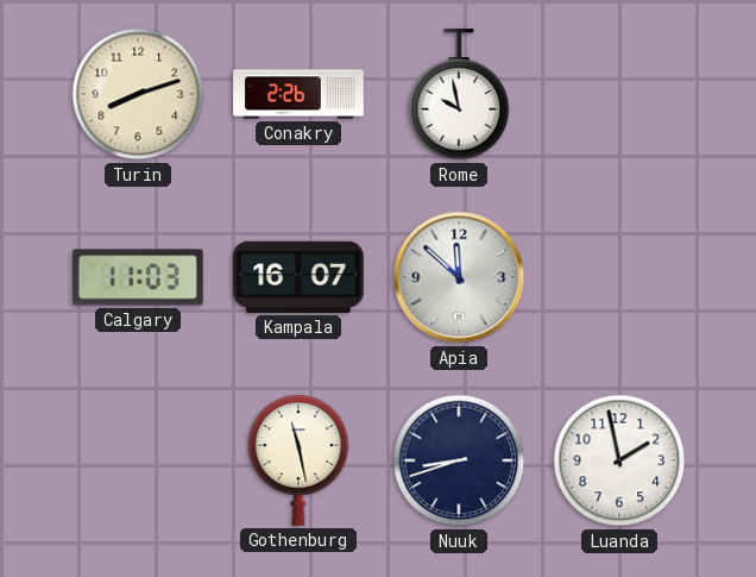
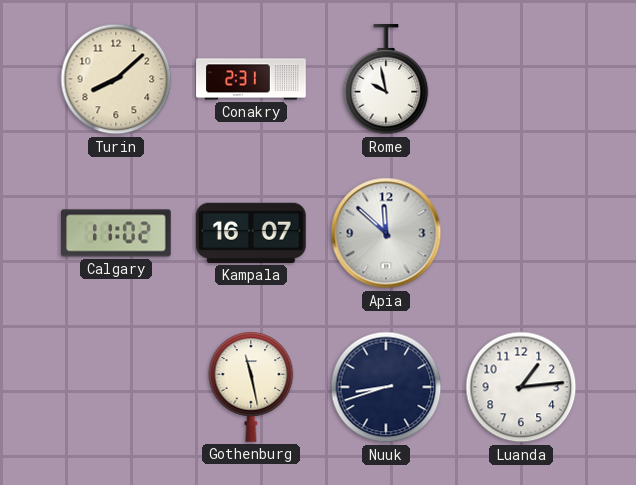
Turin: 8:12 -> 8:08
Conakry: 2:26 -> 2:31
Calgary: 11:03 -> 11:02
Luanda: 1:58 -> 1:14
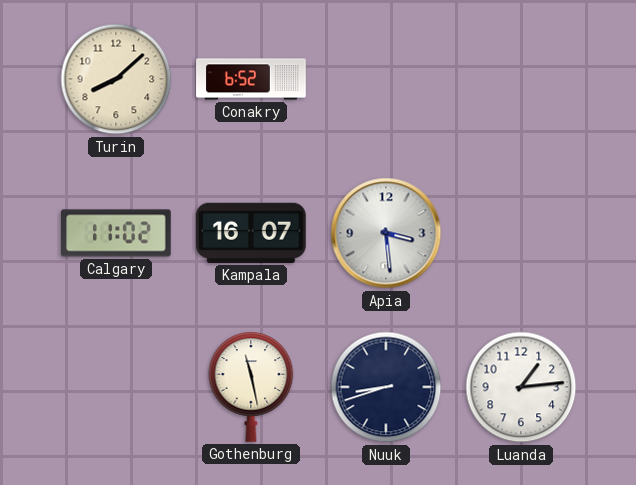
Conakry: 2:31 -> 6:52
Rome: 9:58 -> none
Apia: 11:52 -> 3:29
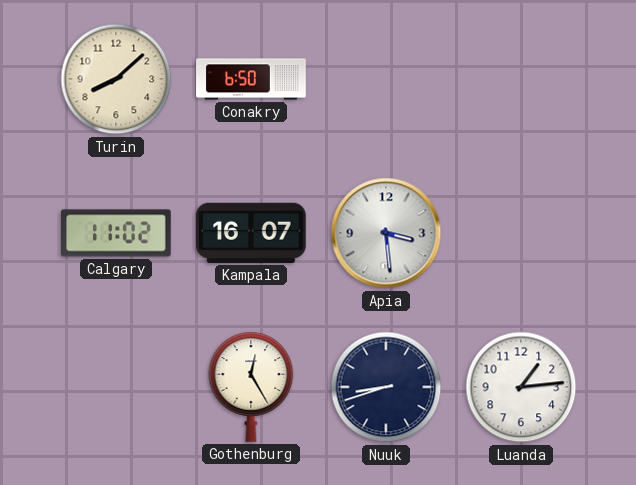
Conakry: 6:52 -> 6:50
Gothenburg: 11:28 -> 12:25
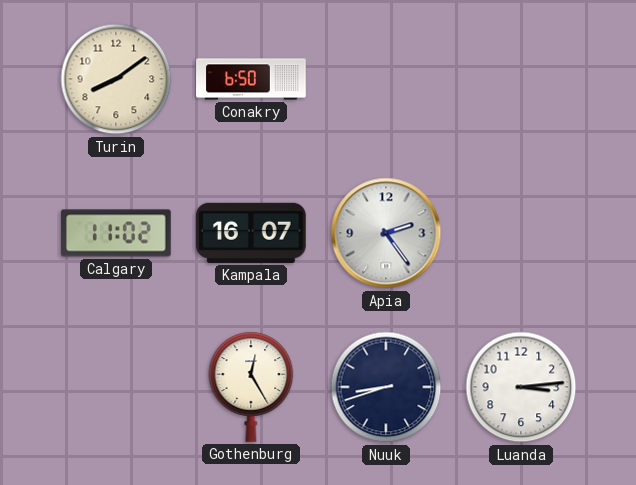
Turin: 8:08 -> 8:09
Apia: 3:29 -> 2:24
Luanda: 1:14 -> 3:14
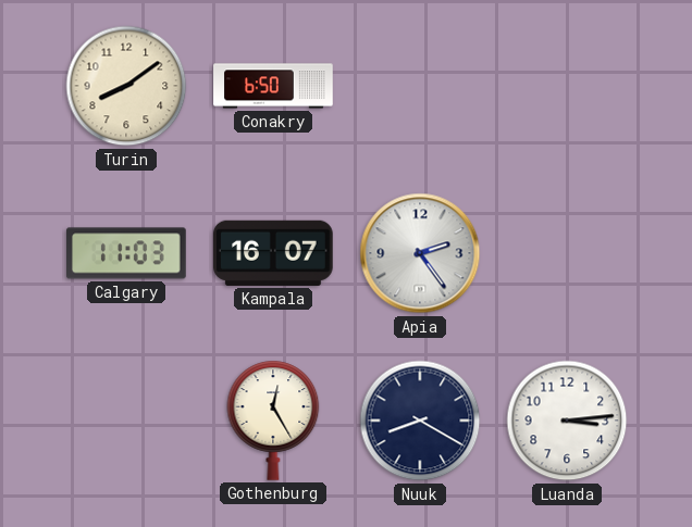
Calgary: 11:02 -> 11:03
Nuuk: 8:42 -> 8:20
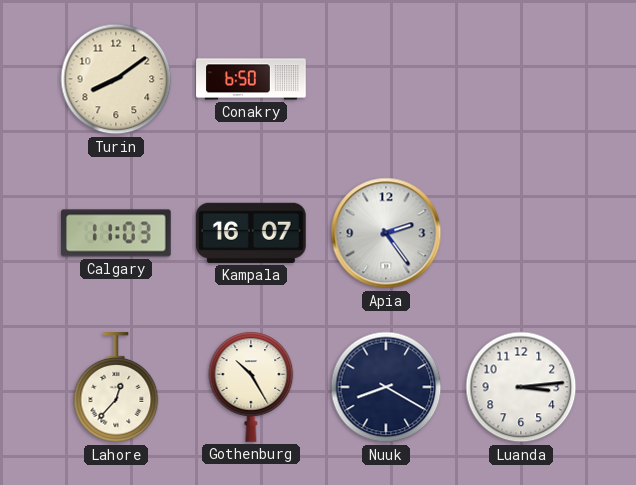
Lahore: none -> 12:37
Gothenburg: 12:25 -> 10:25
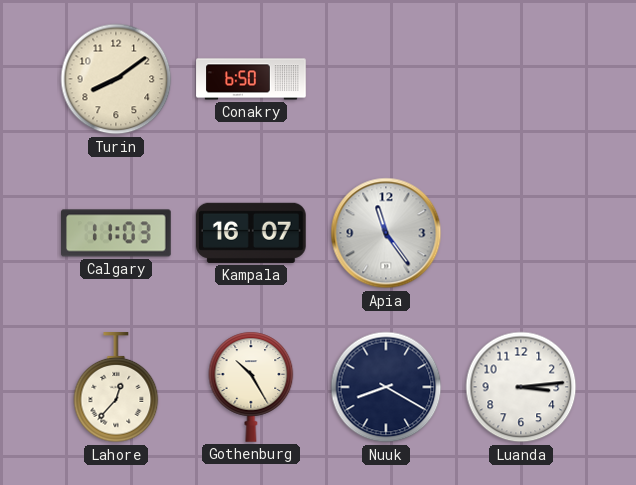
Apia: 2:24 -> 11:24
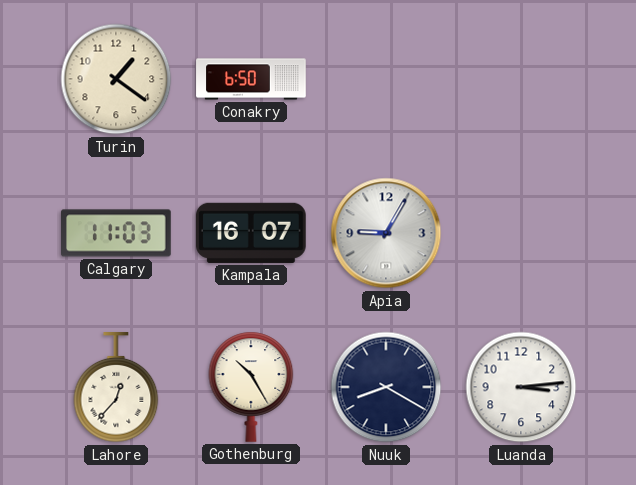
Turin: 8:09 -> 1:21
Apia: 11:24 -> 9:05
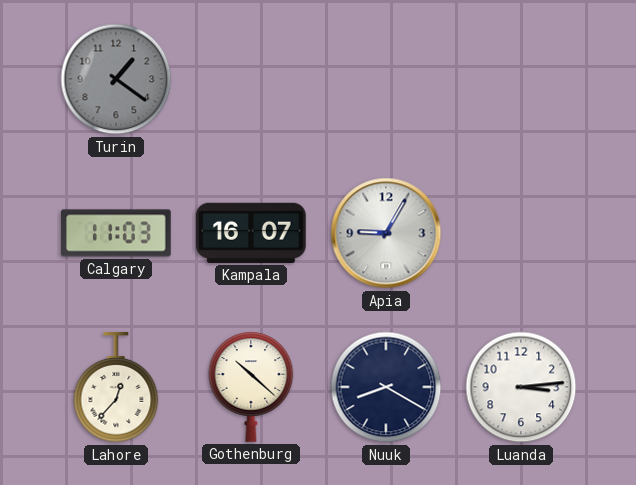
Turin dial: cream -> grey
Conakry: 6:50 -> none
Gothenburg: 10:25 -> 10:22
